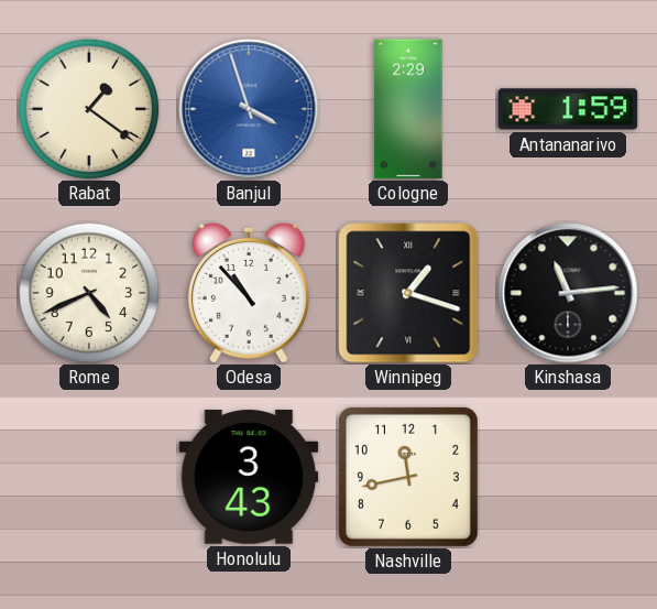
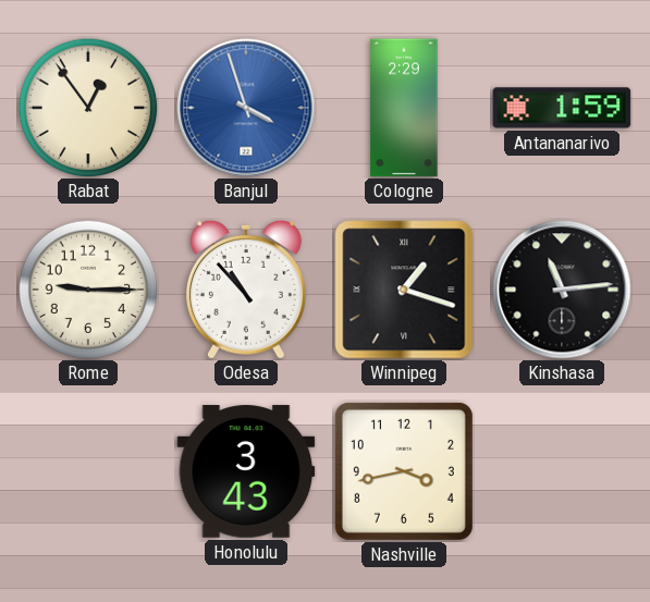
Rabat: 1:21 -> 12:54
Rome: 4:41 -> 9:15
Nashville: 11:43 -> 3:43
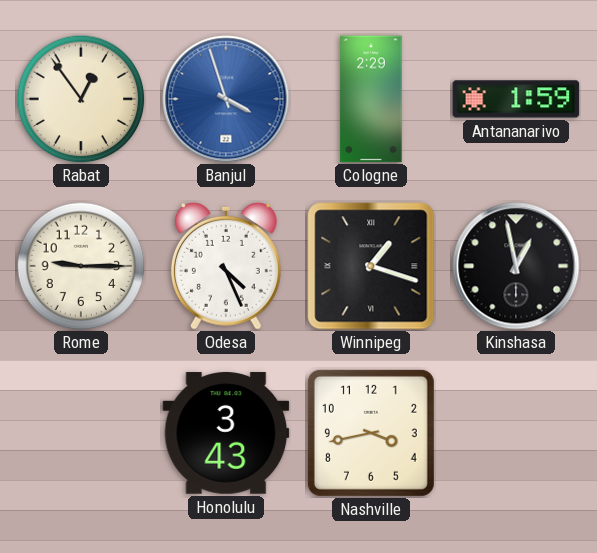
Odesa: 10:53 -> 4:26
Kinshasa: 11:14 -> 12:58
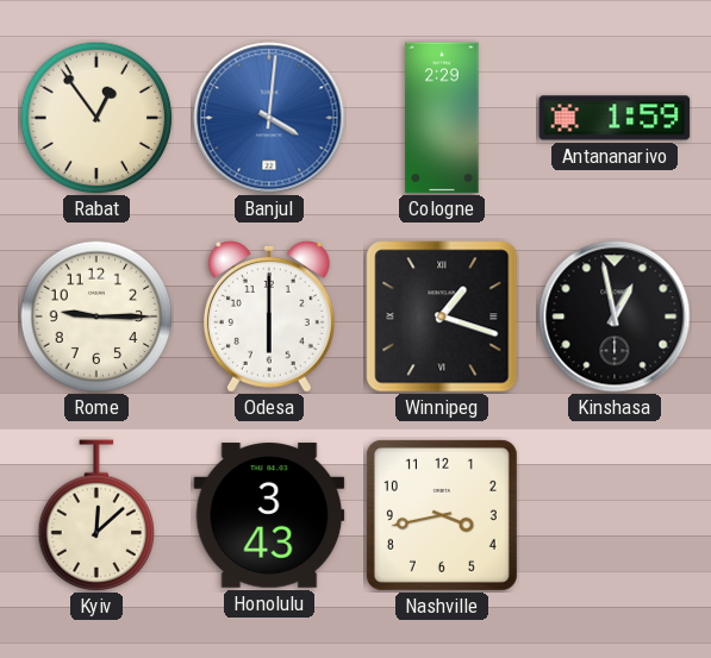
Banjul: 3:57 -> 4:01
Odesa: 4:26 -> 6:00
Kyiv: none -> 12:08
